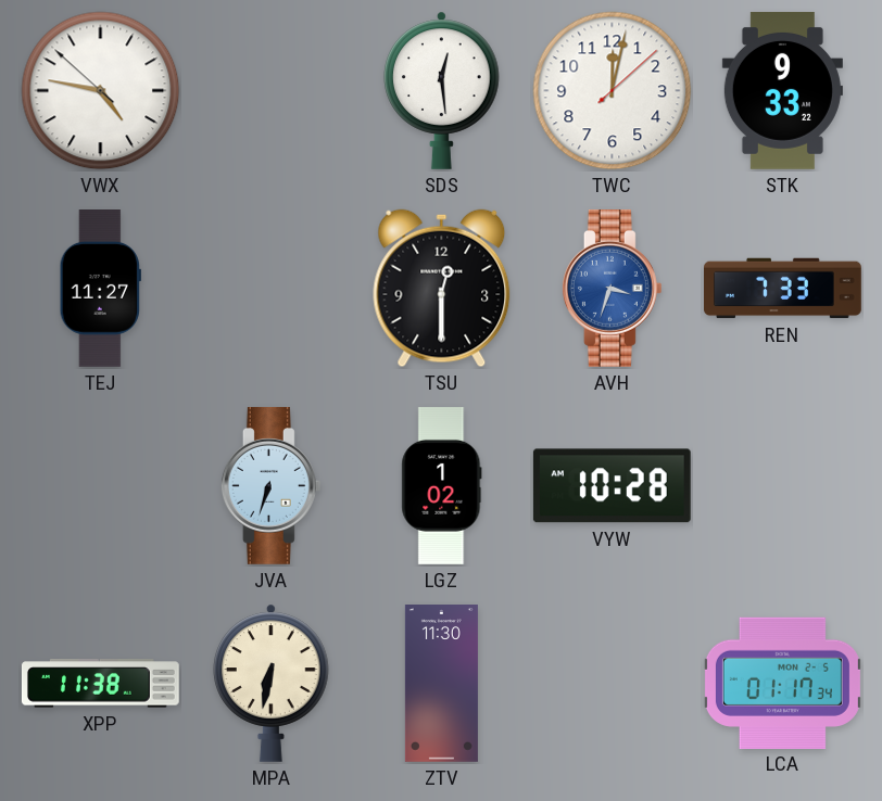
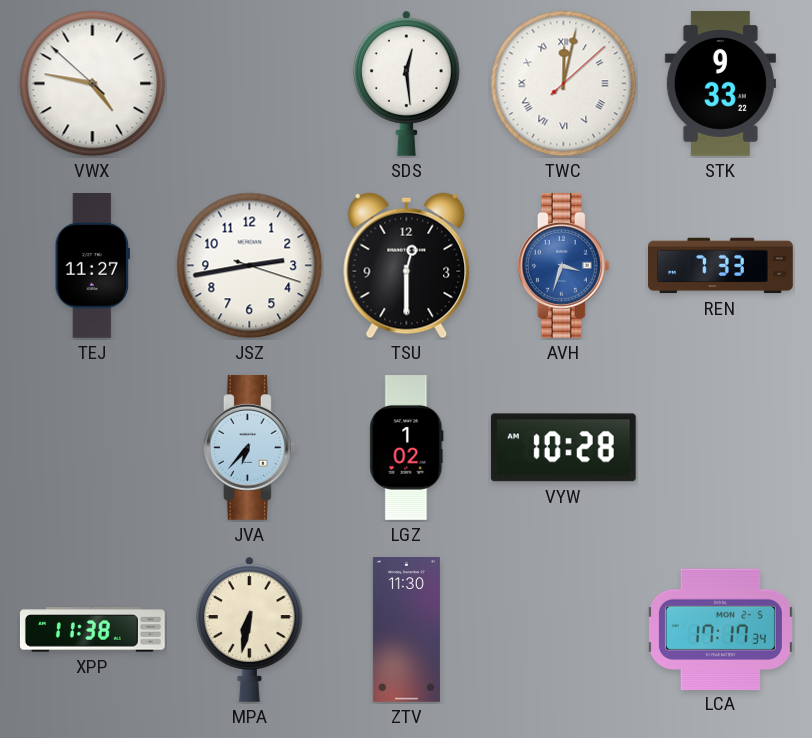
TWC numerals: Arabic -> Roman
JSZ: none -> 2:43
JVA: 6:33 -> 6:37
LCA: 01:17 -> 17:17
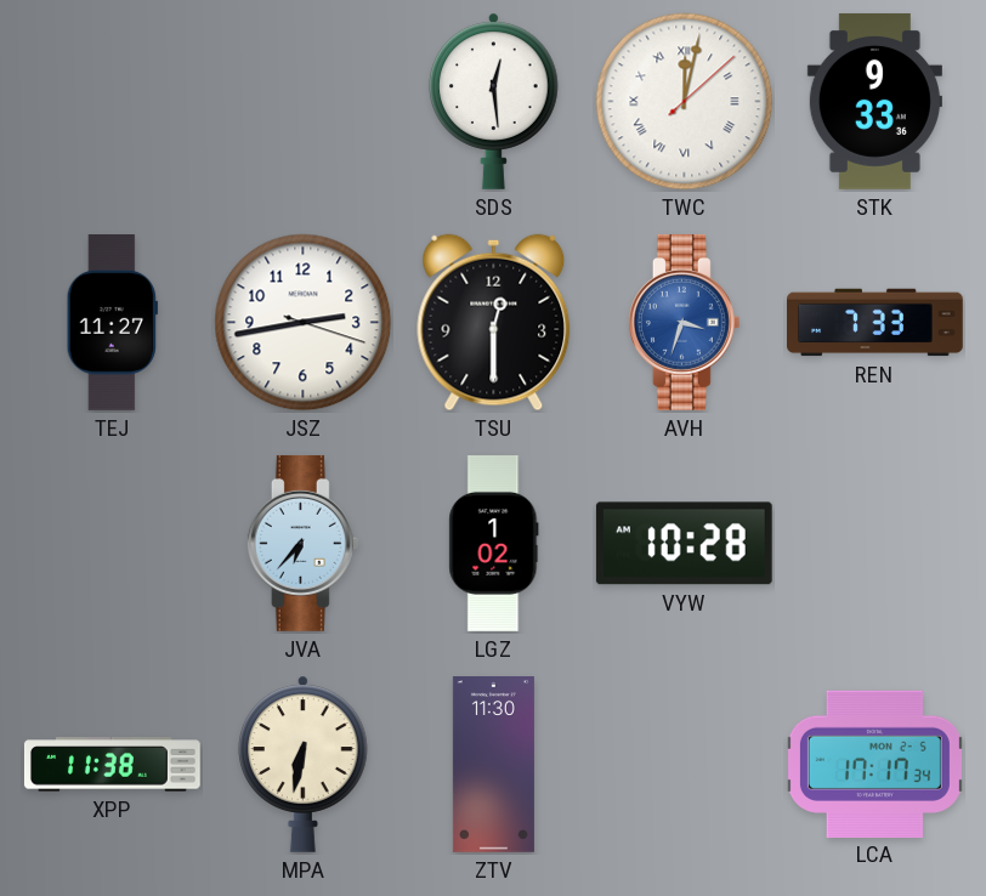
VWX: 4:46 -> none
STK: 9:33:22 -> 9:33:36
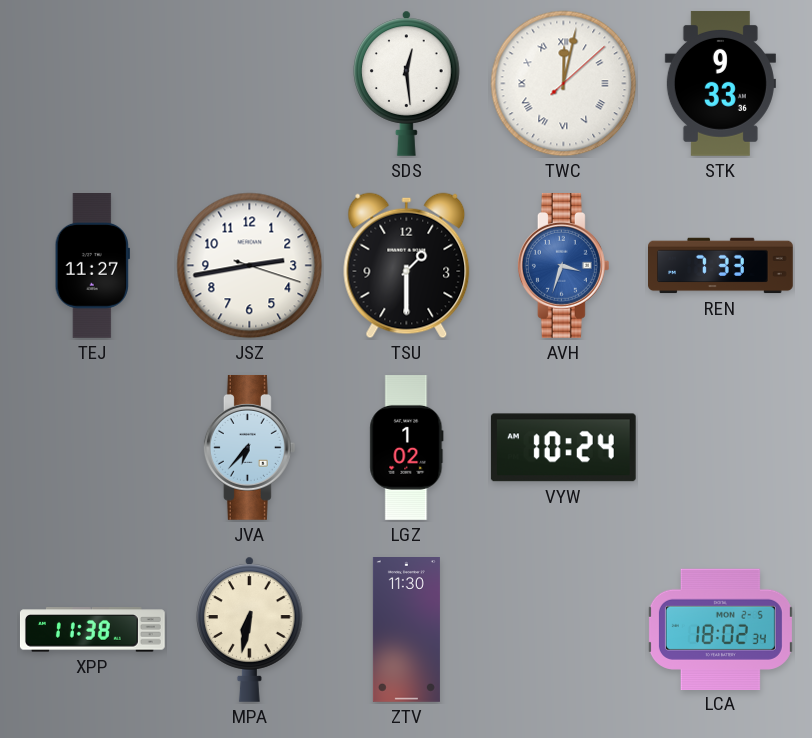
TSU: 12:30 -> 1:30
VYW: 10:28 -> 10:24
LCA: 17:17 -> 18:02
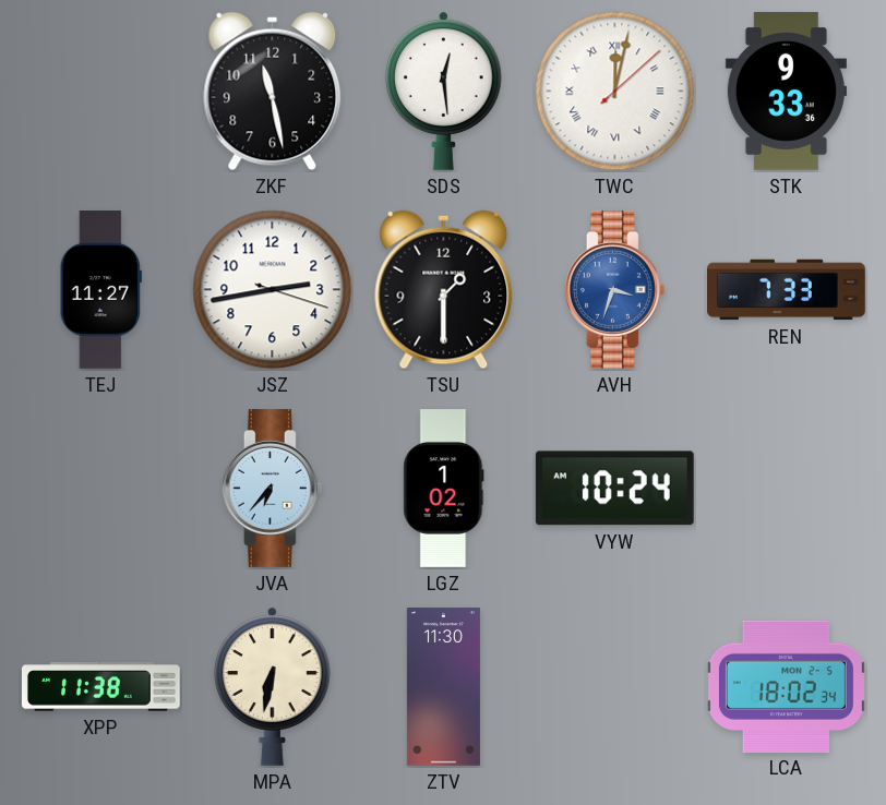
ZKF: none -> 11:28
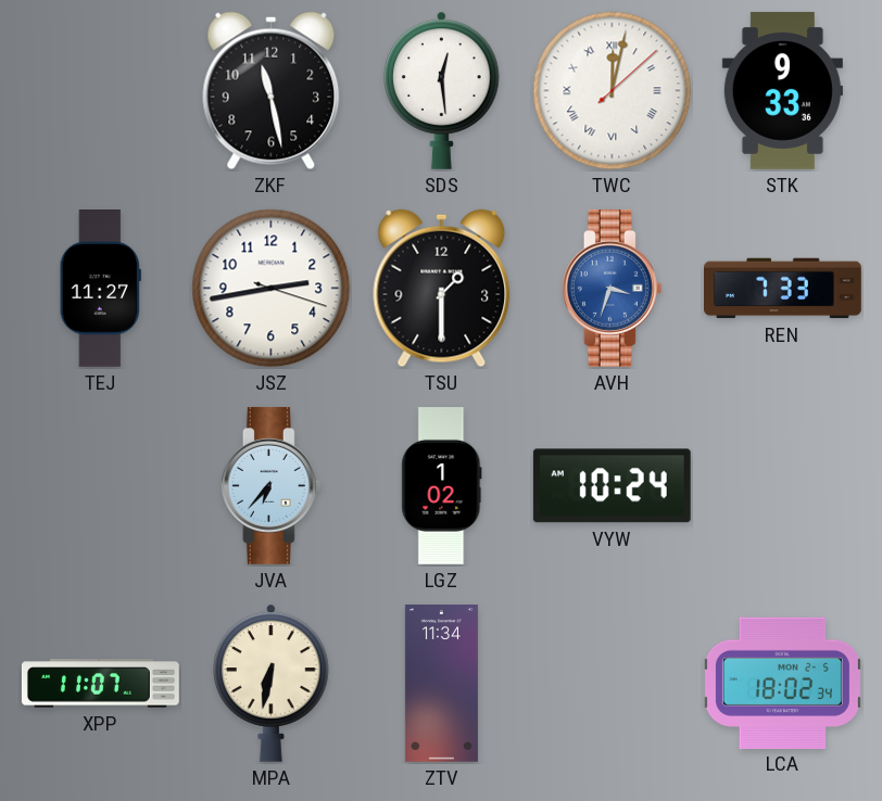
XPP: 11:38 -> 11:07
ZTV: 11:30 -> 11:34
